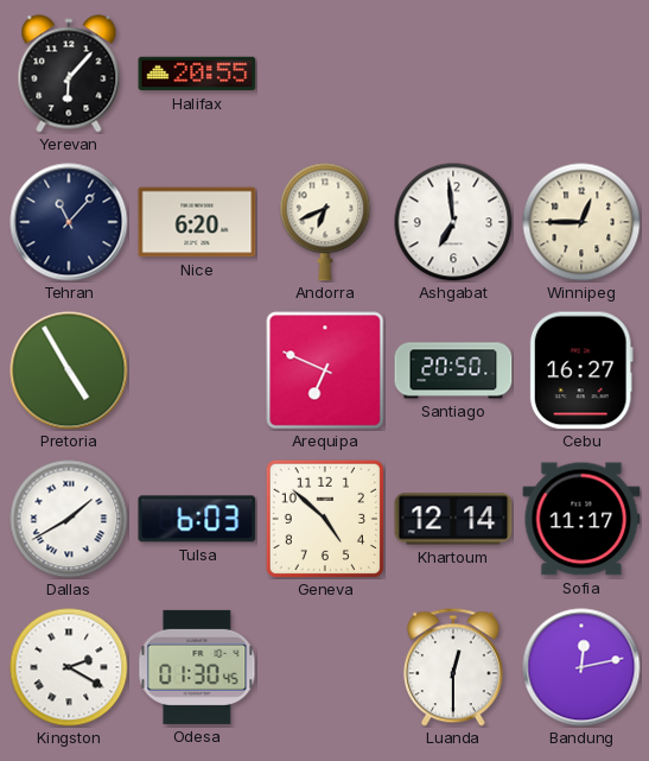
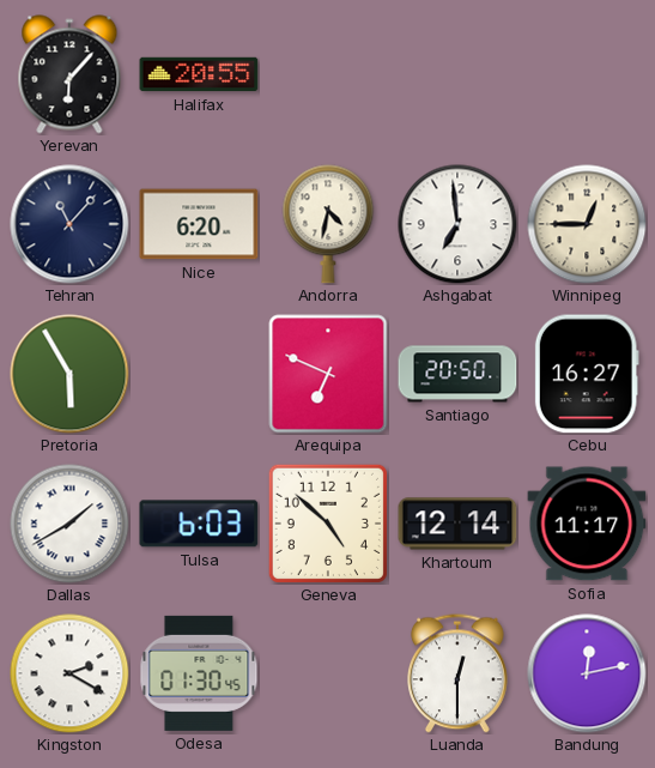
Andorra: 6:41 -> 4:32
Pretoria: 4:55 -> 5:55
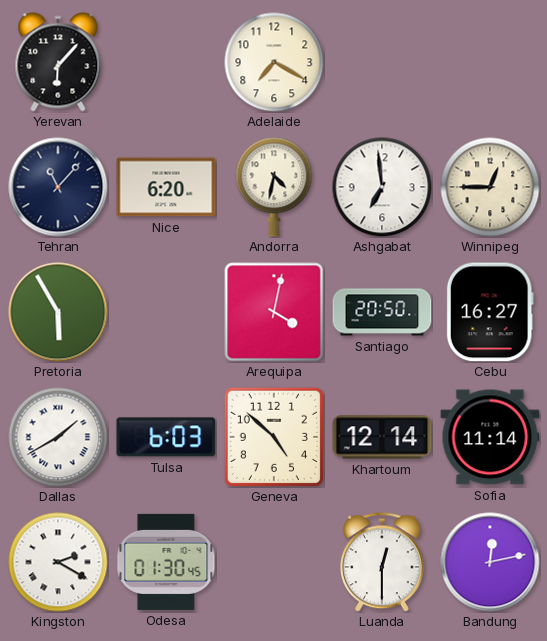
Halifax: 20:55 -> none
Adelaide: none -> 7:20
Arequipa: 6:49 -> 4:02
Sofia: 11:17 -> 11:14
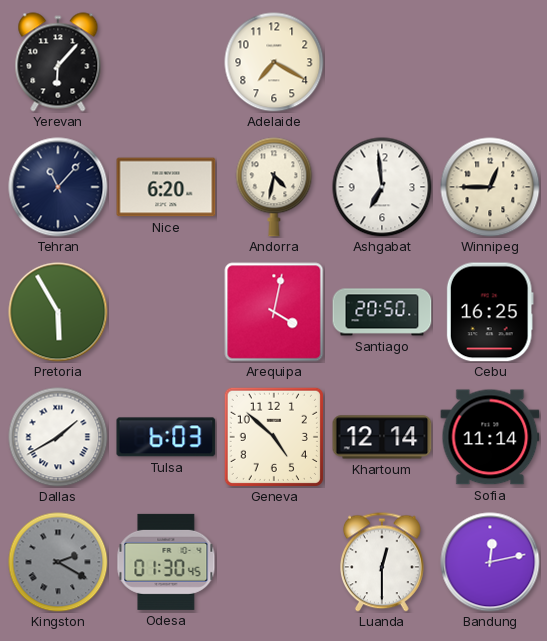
Cebu: 16:27 -> 16:25
Kingston dial: white -> grey
